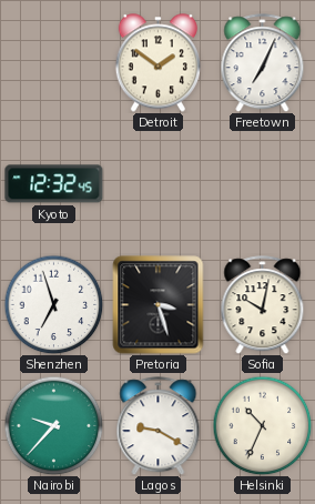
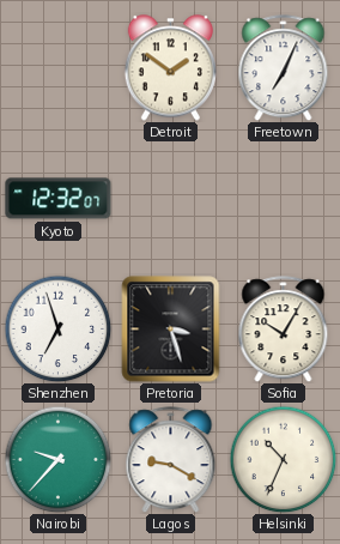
Kyoto: 12:32:45 -> 12:32:07
Sofia: 10:02 -> 10:05
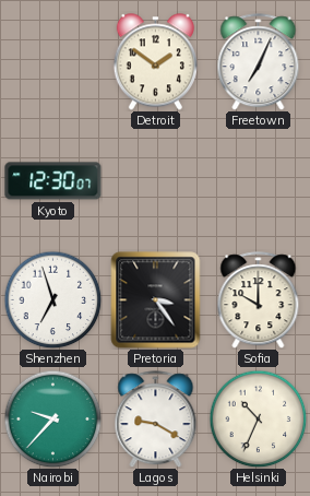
Kyoto: 12:32 -> 12:30
Pretoria: 3:27 -> 3:24
Sofia: 10:05 -> 10:00
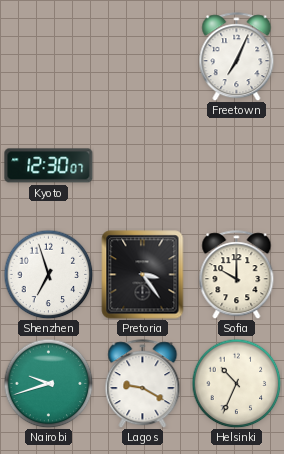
Detroit: 1:51 -> none
Nairobi: 9:37 -> 9:42
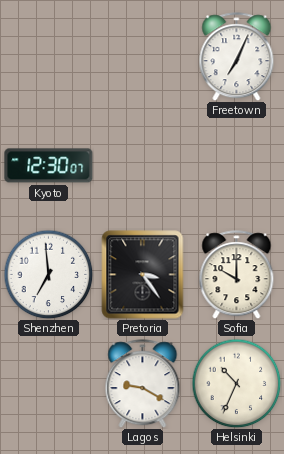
Shenzhen: 6:57 -> 6:59
Nairobi: 9:42 -> none
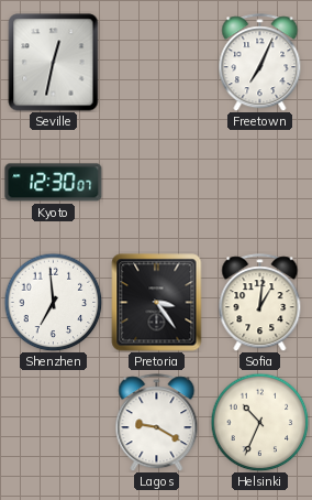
Seville: none -> 12:32
Sofia: 10:00 -> 1:01
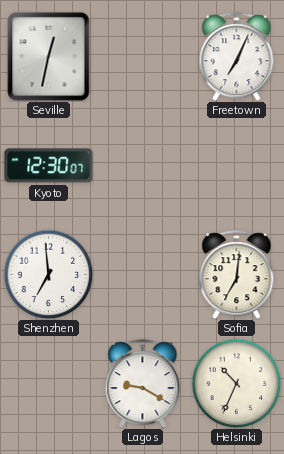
Pretoria: 3:24 -> none
Sofia: 1:01 -> 7:01
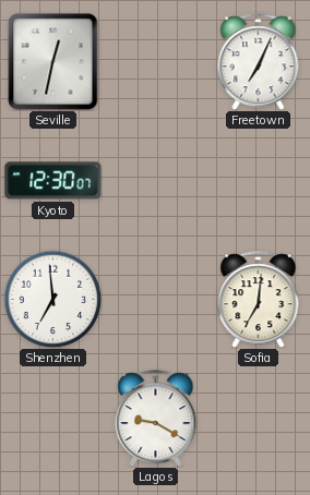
Helsinki: 10:34 -> none
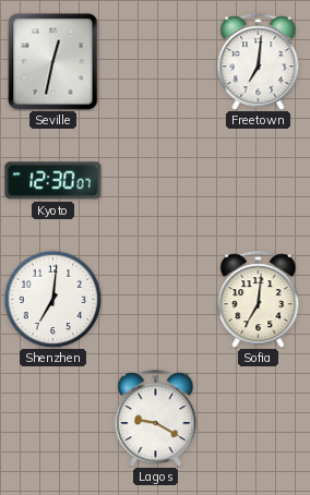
Freetown: 7:04 -> 7:01
Shenzhen: 6:59 -> 7:01
